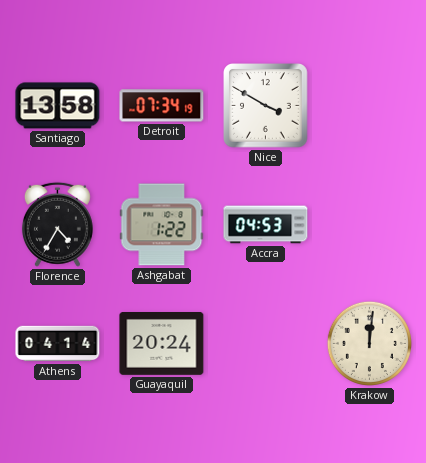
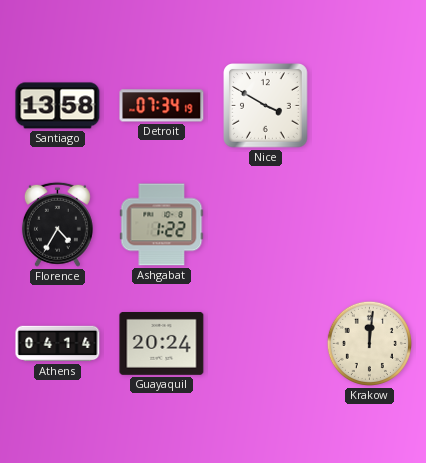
Accra: 04:53 -> none
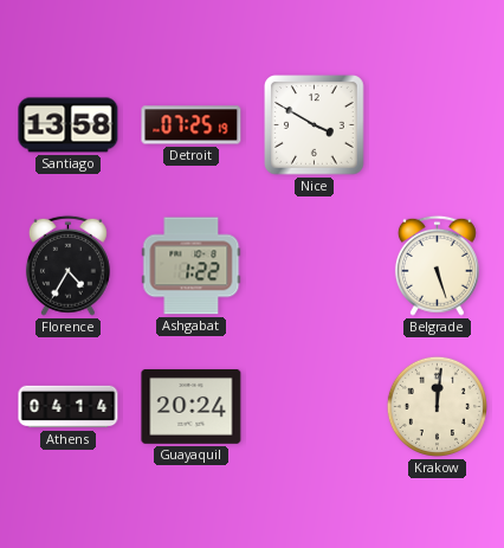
Detroit: 07:34 -> 07:25
Belgrade: none -> 5:27
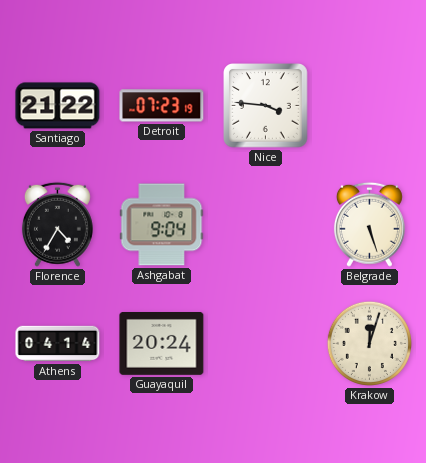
Santiago: 13:58 -> 21:22
Detroit: 07:25 -> 07:23
Nice: 3:50 -> 3:46
Ashgabat: 1:22 -> 9:04
Krakow: 12:01 -> 12:03
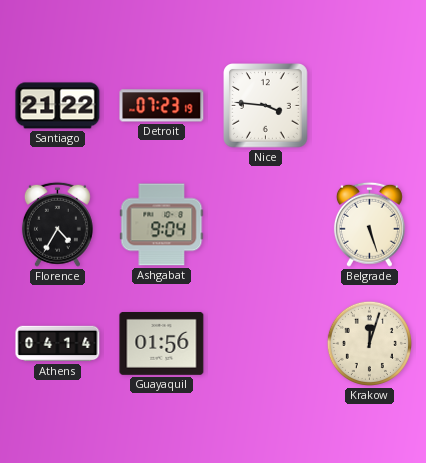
Guayaquil: 20:24 -> 01:56
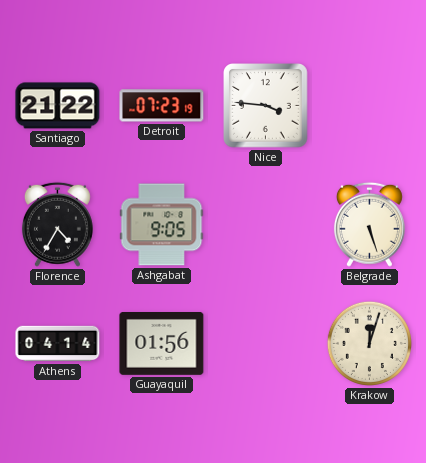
Ashgabat: 9:04 -> 9:05
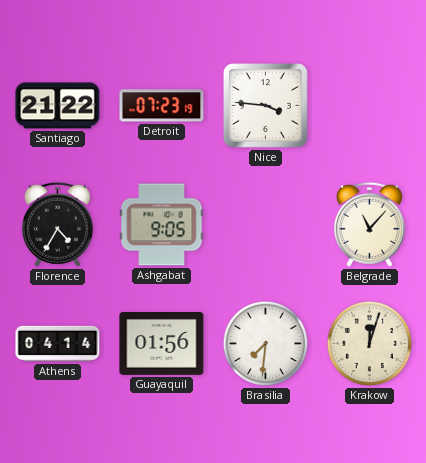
Belgrade: 5:27 -> 11:07
Brasilia: none -> 7:31
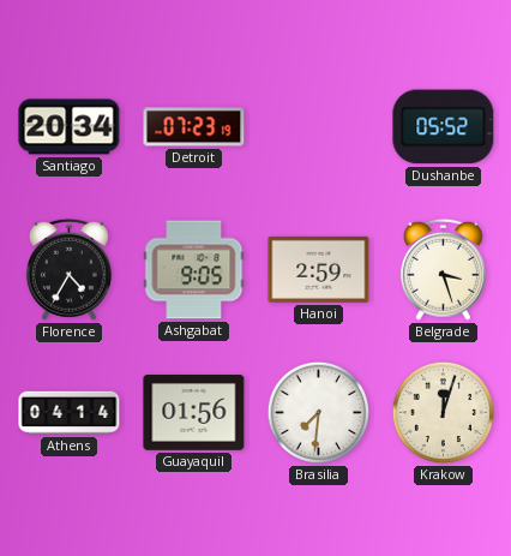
Santiago: 21:22 -> 20:34
Nice: 3:46 -> none
Dushanbe: none -> 05:52
Hanoi: none -> 2:59
Belgrade: 11:07 -> 3:27
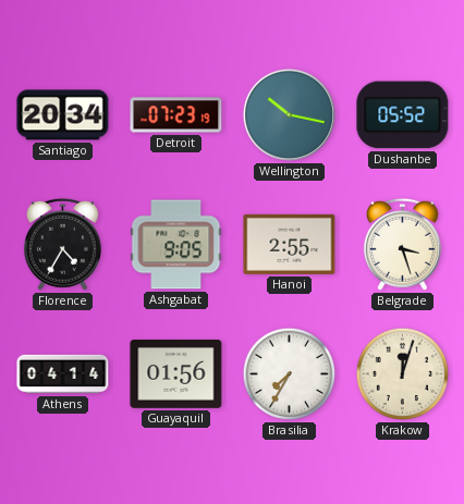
Wellington: none -> 10:17
Hanoi: 2:59 -> 2:55
Brasilia: 7:31 -> 7:35
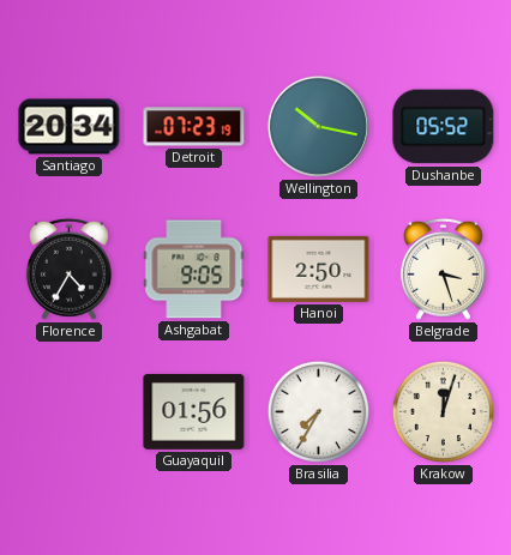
Hanoi: 2:55 -> 2:50
Athens: 04:14 -> none
